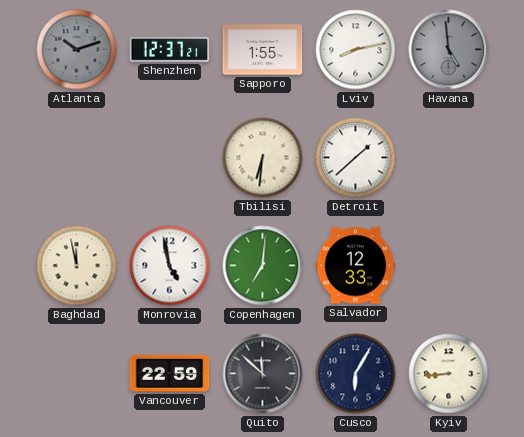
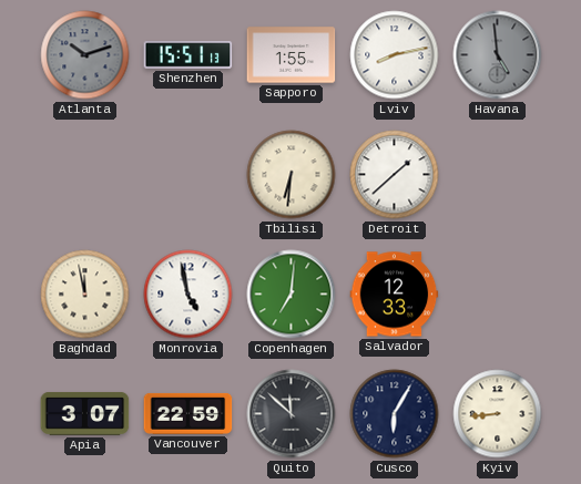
Shenzhen: 12:37 -> 15:51
Apia: none -> 3:07
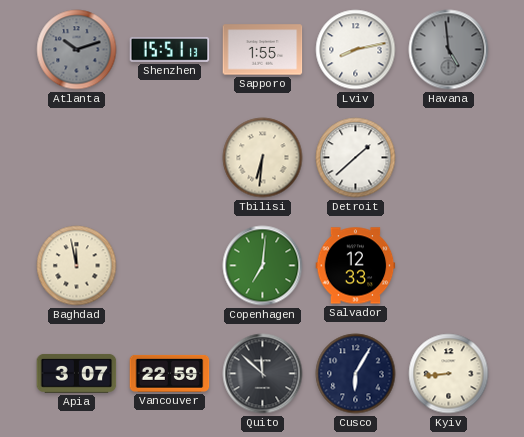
Monrovia: 4:58 -> none
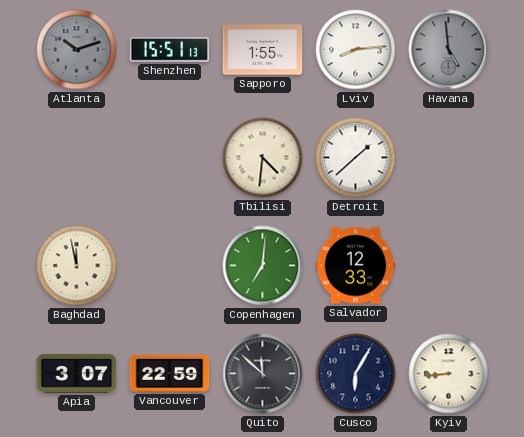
Lviv: 8:13 -> 8:14
Tbilisi: 6:31 -> 4:31
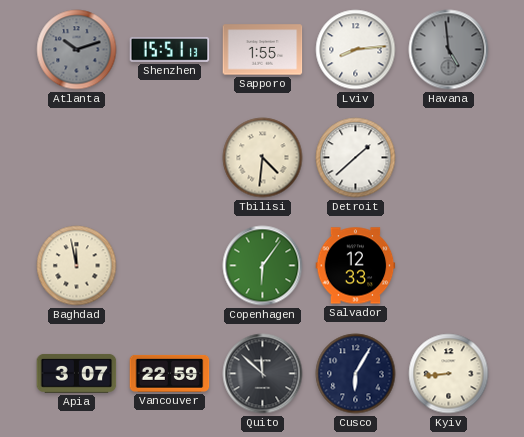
Copenhagen: 7:01 -> 6:06
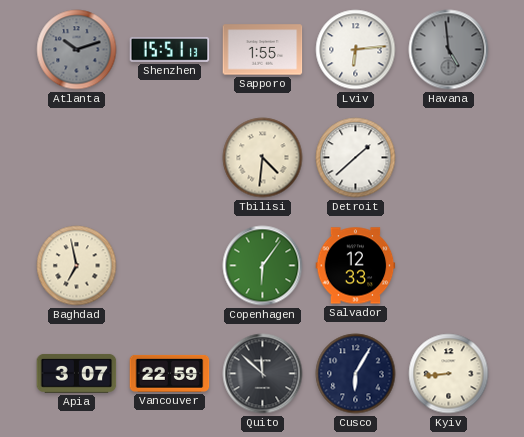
Lviv: 8:14 -> 6:14
Baghdad: 11:58 -> 6:58
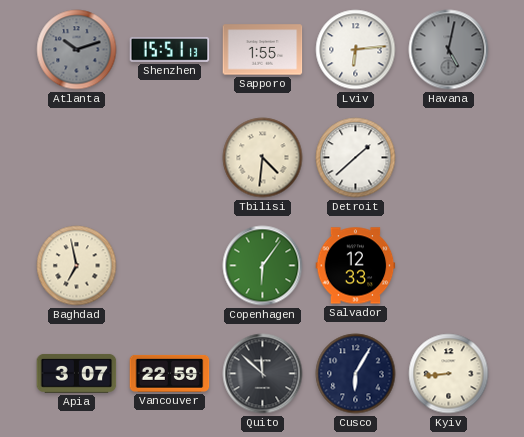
Havana: 4:59 -> 5:02
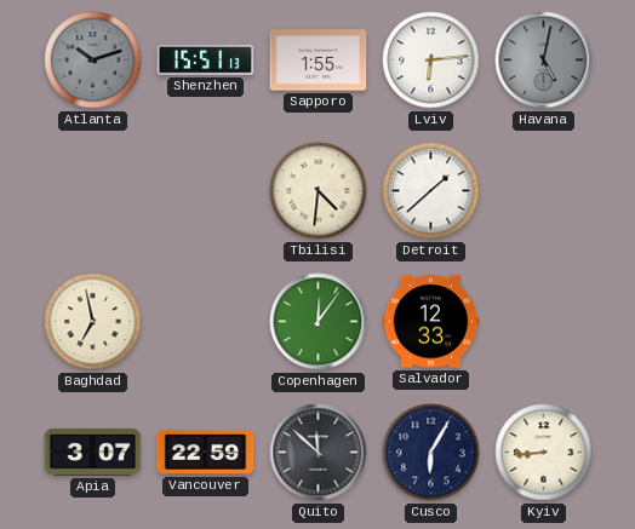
Copenhagen: 6:06 -> 12:06
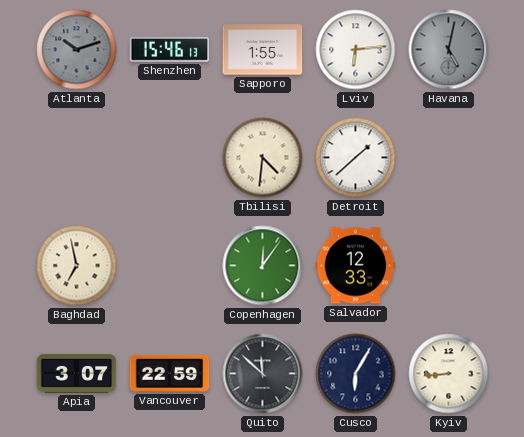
Shenzhen: 15:51 -> 15:46
